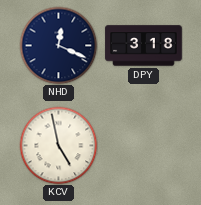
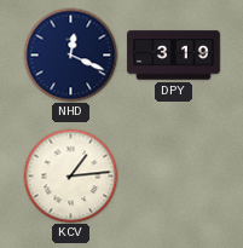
DPY: 3:18 -> 3:19
KCV: 4:58 -> 1:14
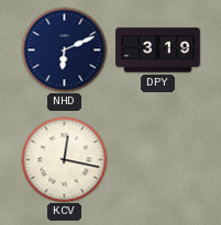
NHD: 12:19 -> 6:11
KCV: 1:14 -> 12:17
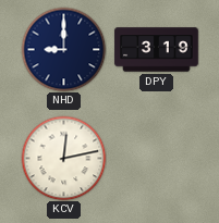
NHD: 6:11 -> 9:00
KCV: 12:17 -> 12:13
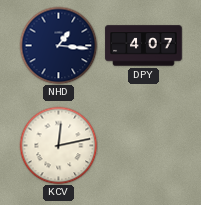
NHD: 9:00 -> 1:16
DPY: 3:19 -> 4:07
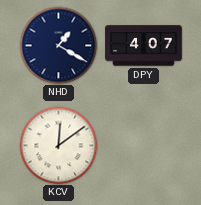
NHD: 1:16 -> 1:20
KCV: 12:13 -> 12:09
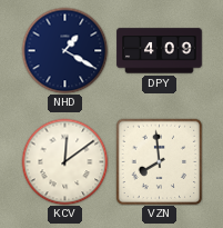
DPY: 4:07 -> 4:09
VZN: none -> 7:59
